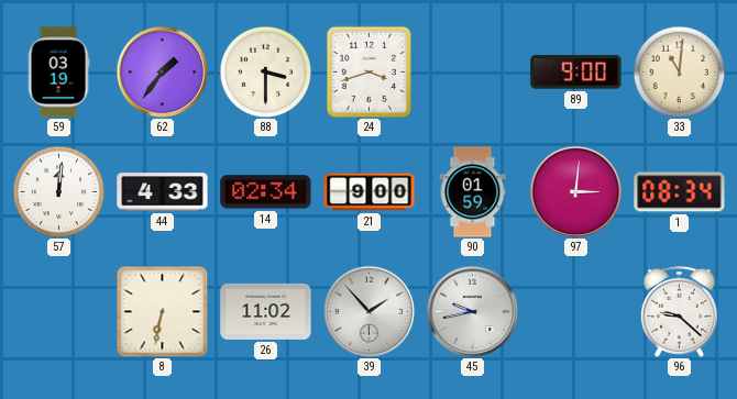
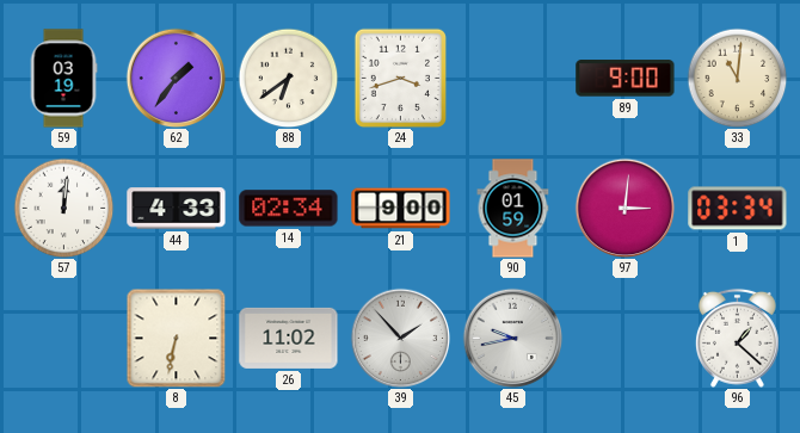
88: 3:30 -> 6:39
1: 08:34 -> 03:34
96: 9:22 -> 1:22
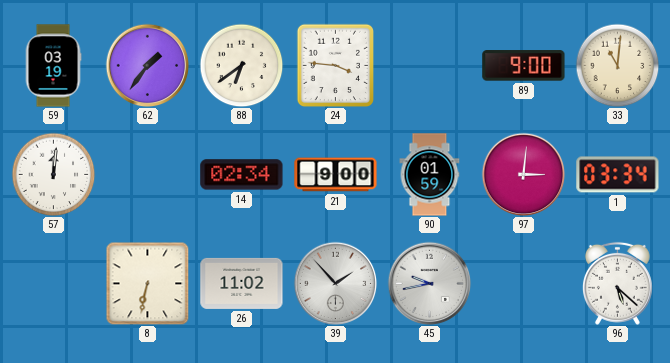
24: 3:42 -> 3:46
44: 4:33 -> none
96: 1:22 -> 5:22
